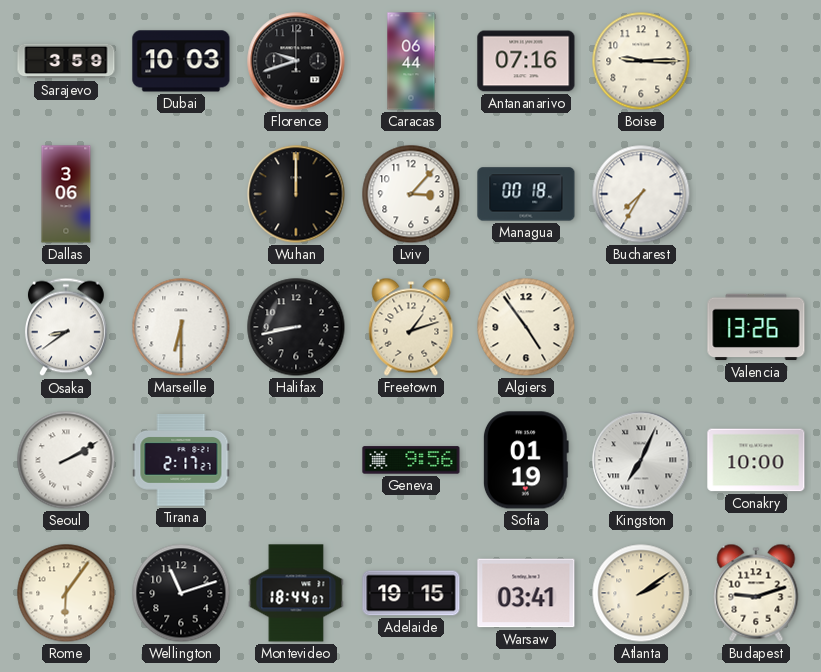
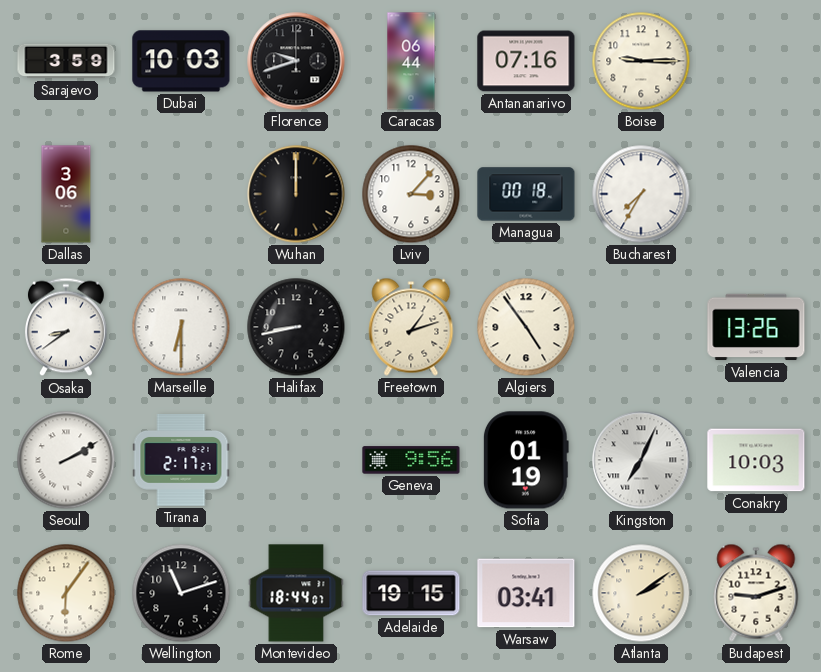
Conakry: 10:00 -> 10:03
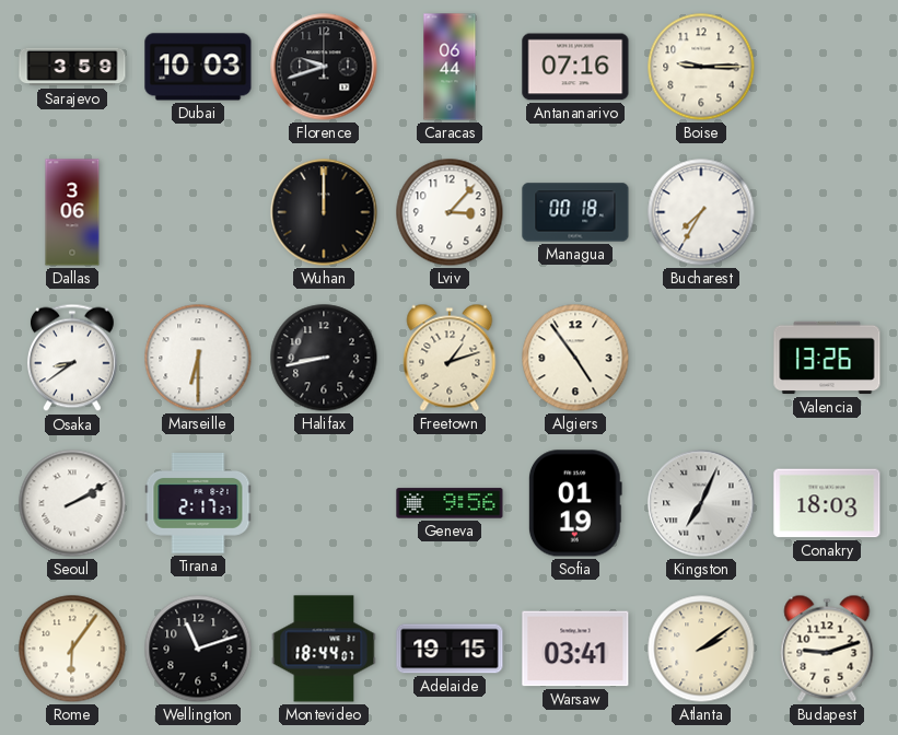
Conakry: 10:03 -> 18:03
